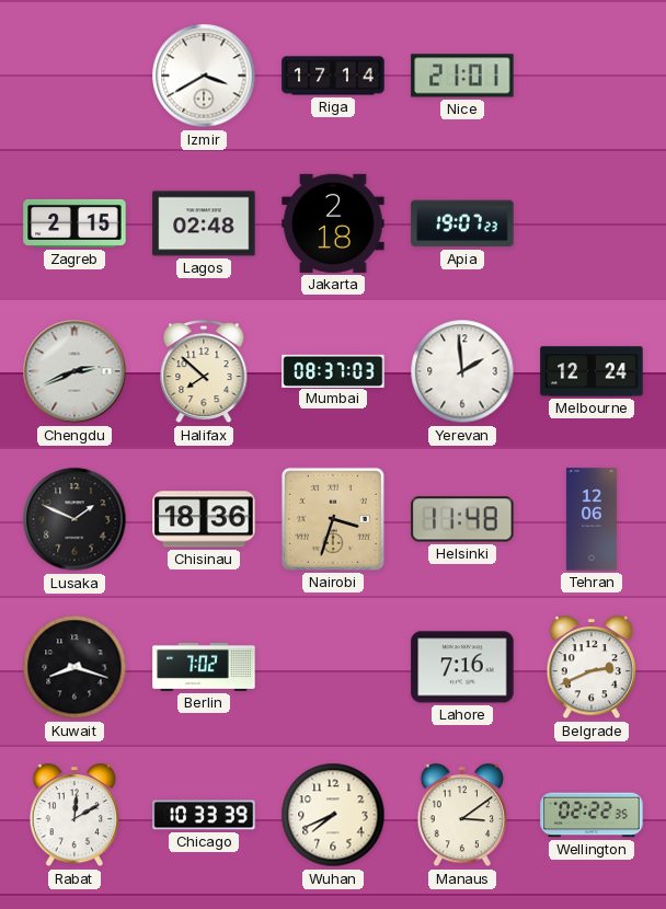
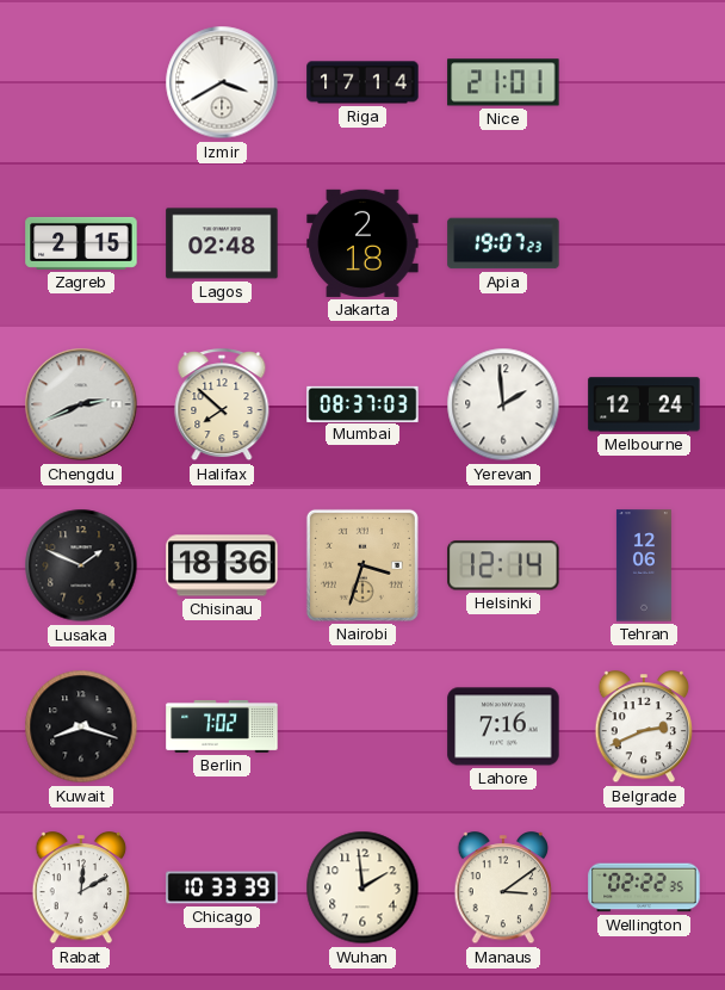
Helsinki: 11:48 -> 12:14
Wuhan: 7:41 -> 1:59
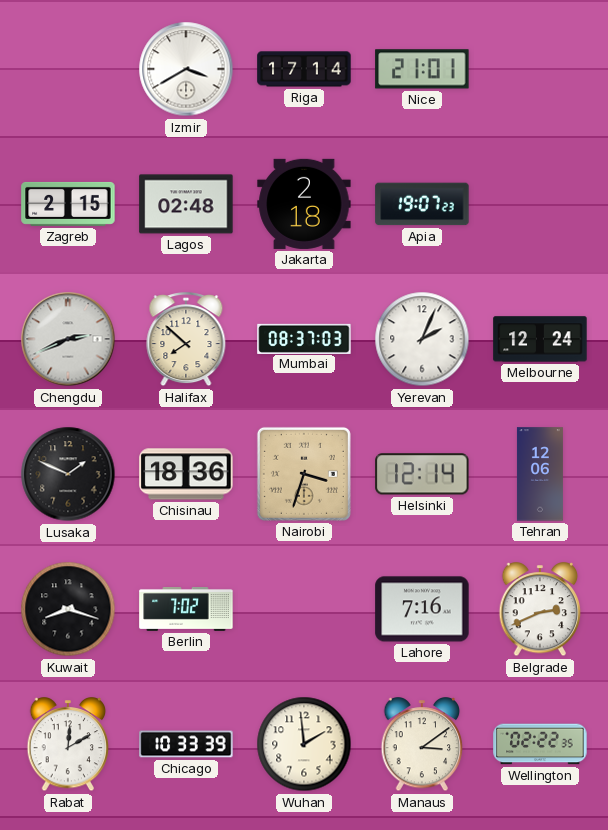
Yerevan: 1:59 -> 2:04
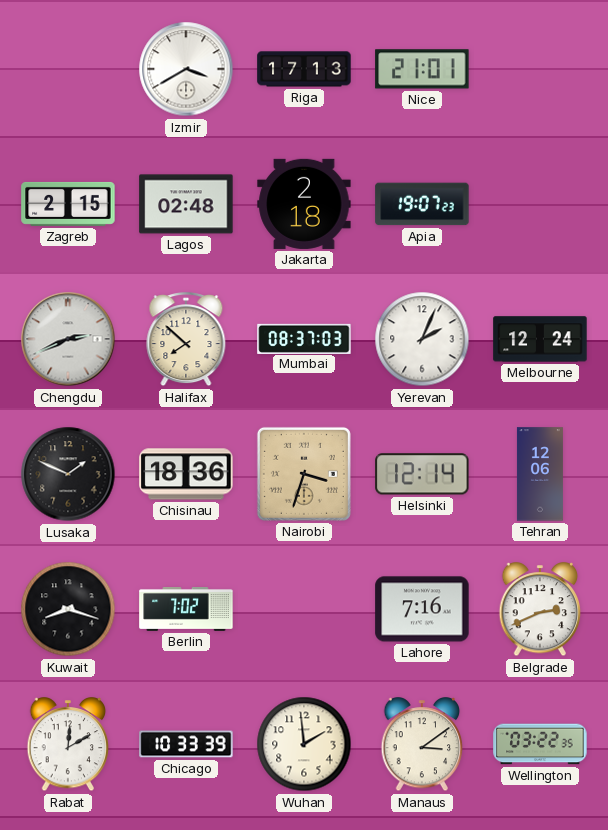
Riga: 17:14 -> 17:13
Wellington: 02:22 -> 03:22
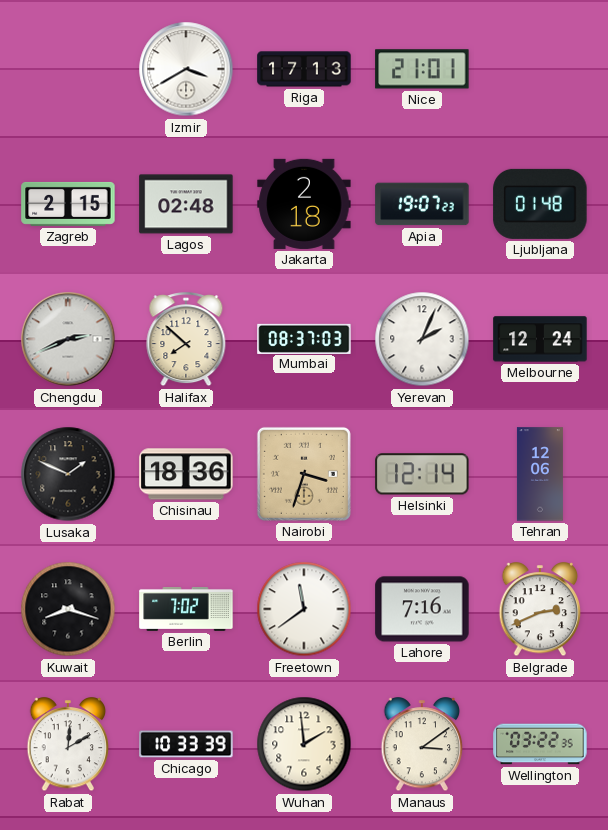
Ljubljana: none -> 01:48
Freetown: none -> 11:39
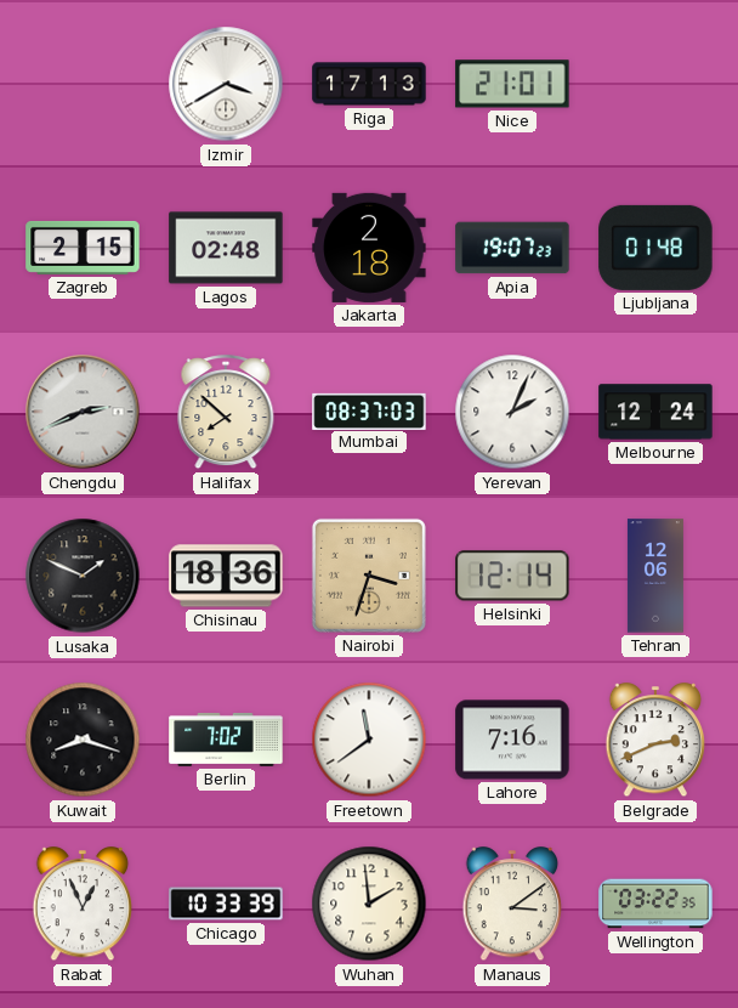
Rabat: 12:10 -> 12:56
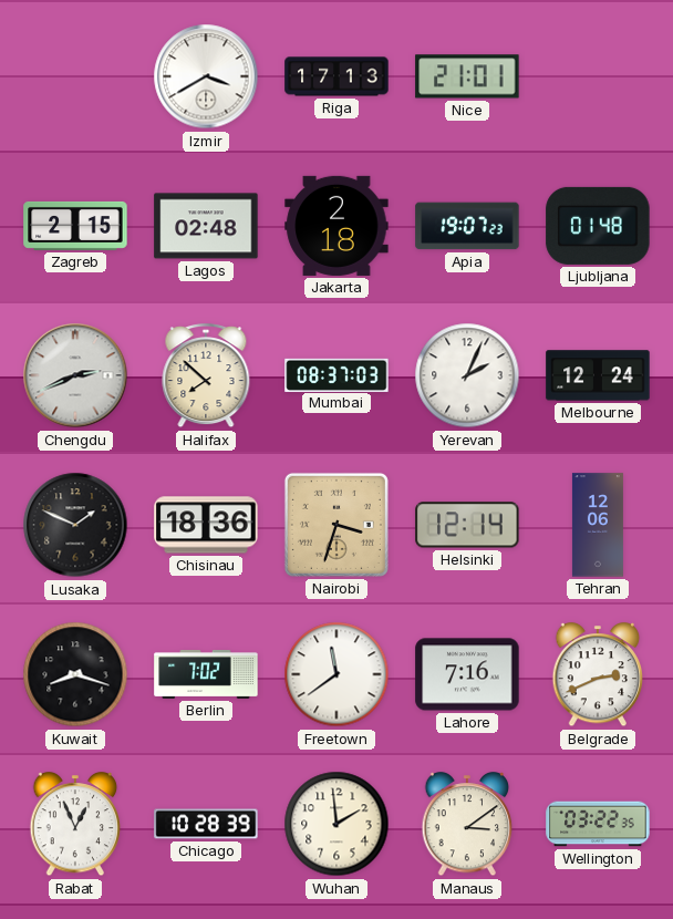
Chicago: 10:33 -> 10:28
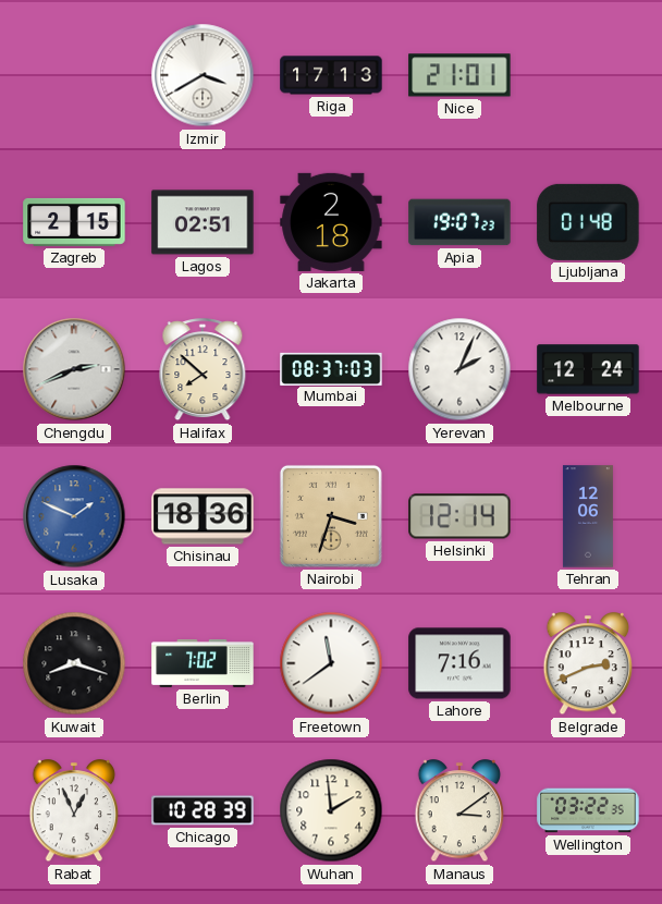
Lagos: 02:48 -> 02:51
Lusaka dial: black -> blue
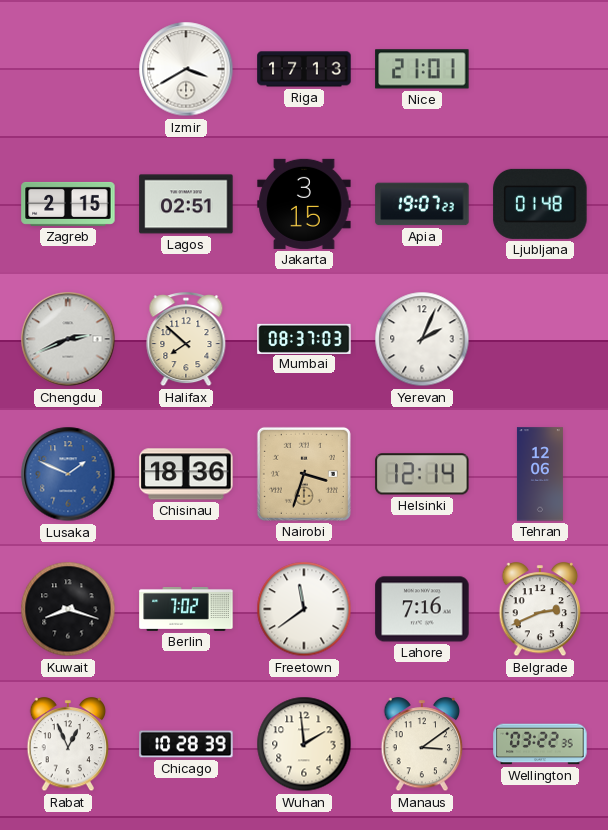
Jakarta: 2:18 -> 3:15
Melbourne: 12:24 -> none
